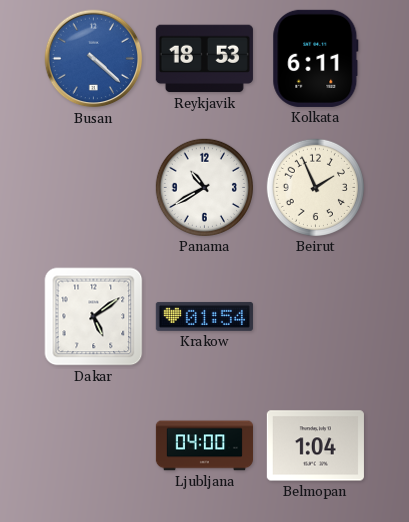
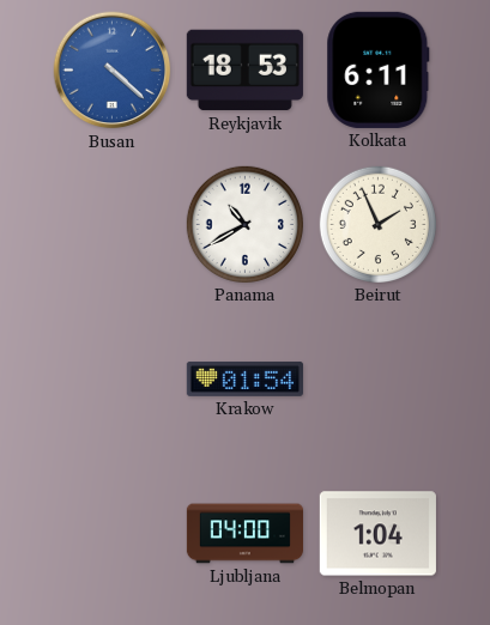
Dakar: 5:09 -> none
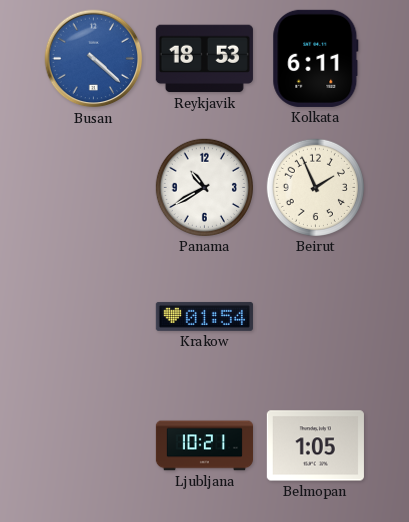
Ljubljana: 04:00 -> 10:21
Belmopan: 1:04 -> 1:05
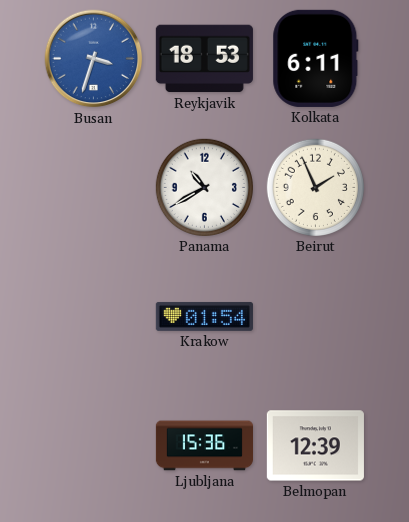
Busan: 4:22 -> 3:33
Ljubljana: 10:21 -> 15:36
Belmopan: 1:05 -> 12:39
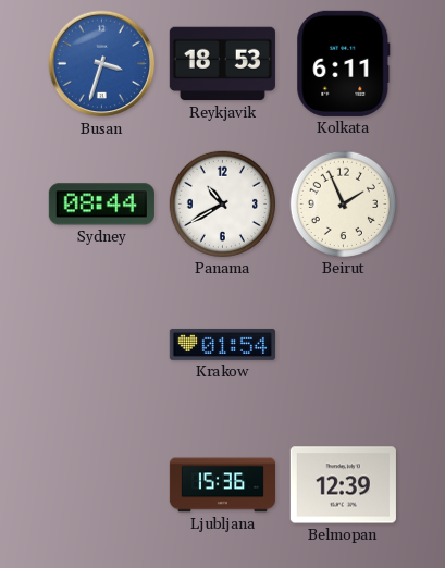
Sydney: none -> 08:44
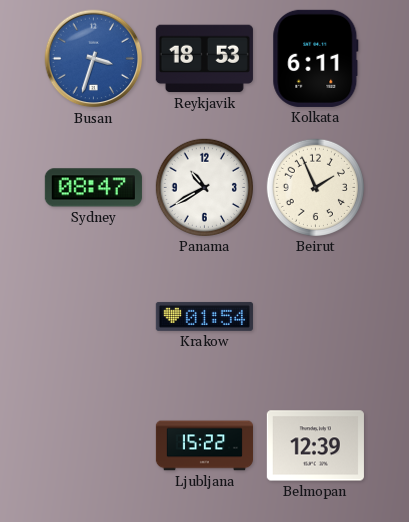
Sydney: 08:44 -> 08:47
Ljubljana: 15:36 -> 15:22
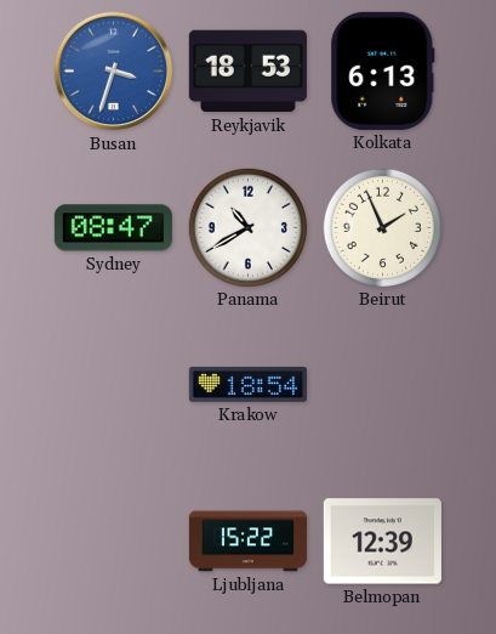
Kolkata: 6:11 -> 6:13
Krakow: 01:54 -> 18:54
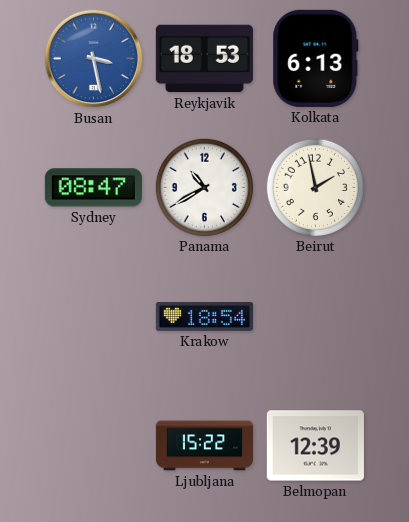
Busan: 3:33 -> 3:28
Beirut: 1:56 -> 1:58
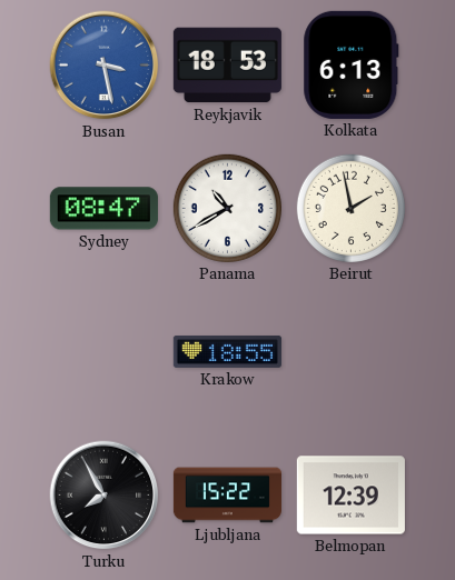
Krakow: 18:54 -> 18:55
Turku: none -> 7:55
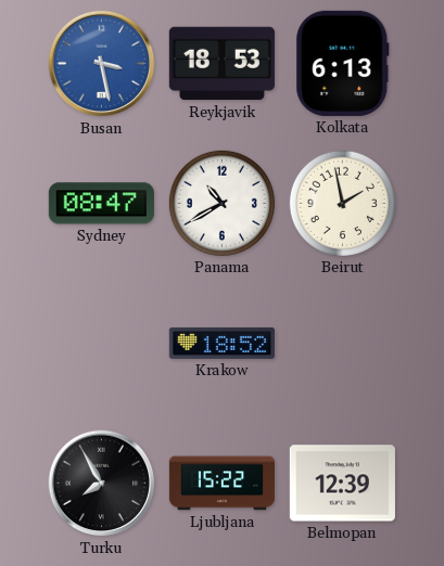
Krakow: 18:55 -> 18:52
